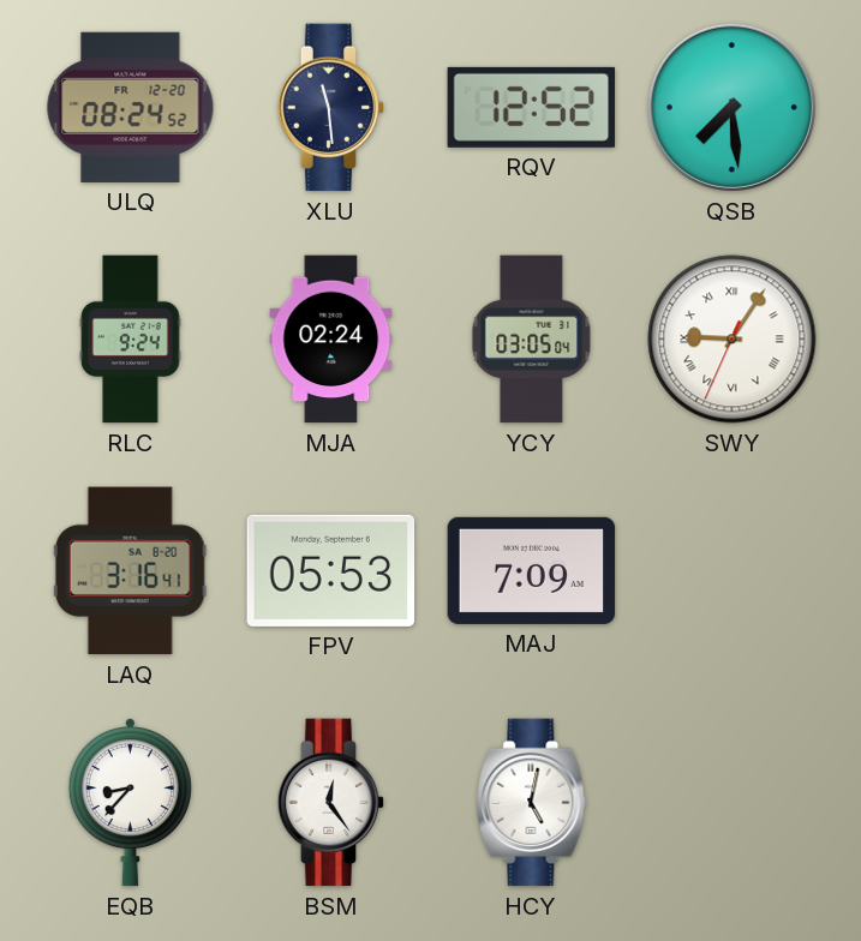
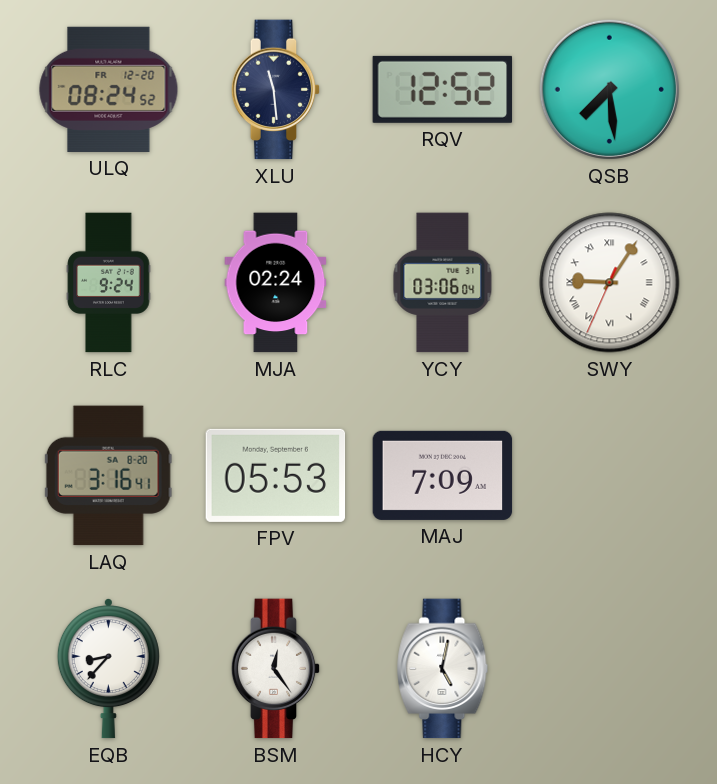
YCY: 03:05 -> 03:06
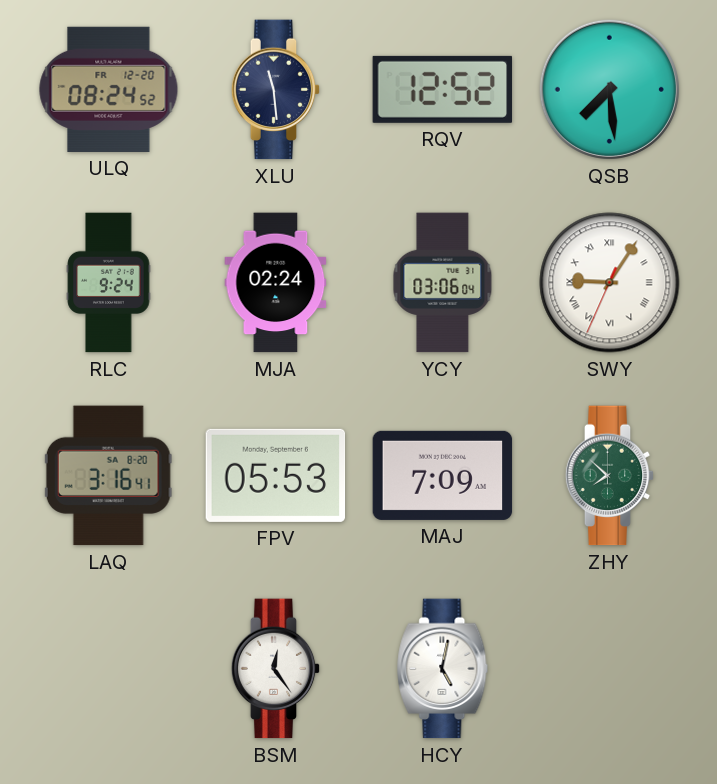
ZHY: none -> 7:52
EQB: 8:37 -> none
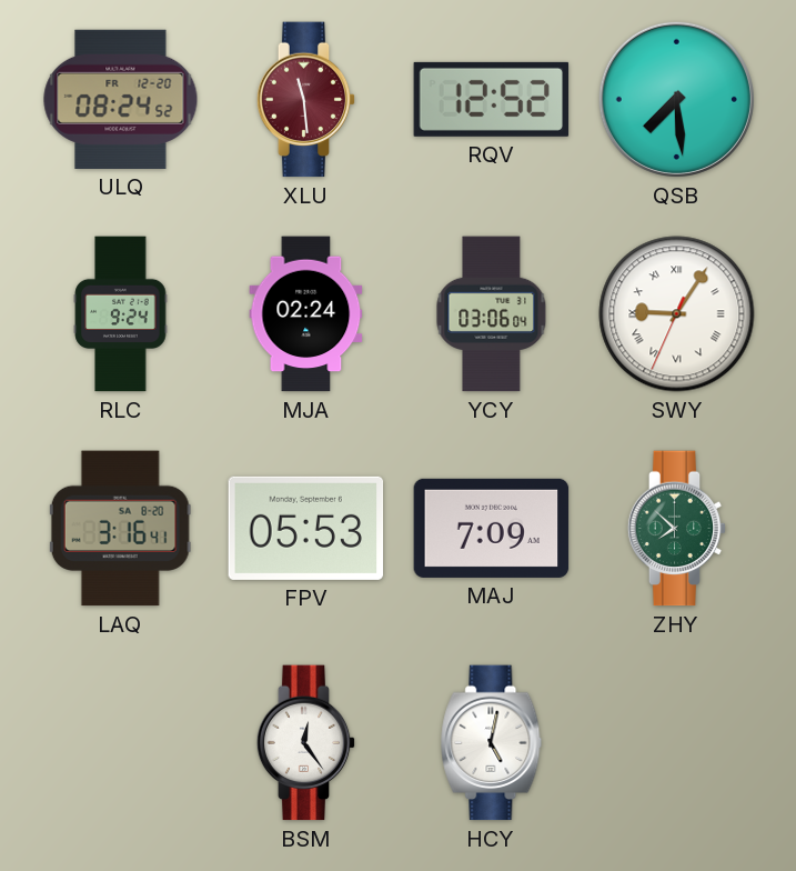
XLU dial: navy -> burgundy
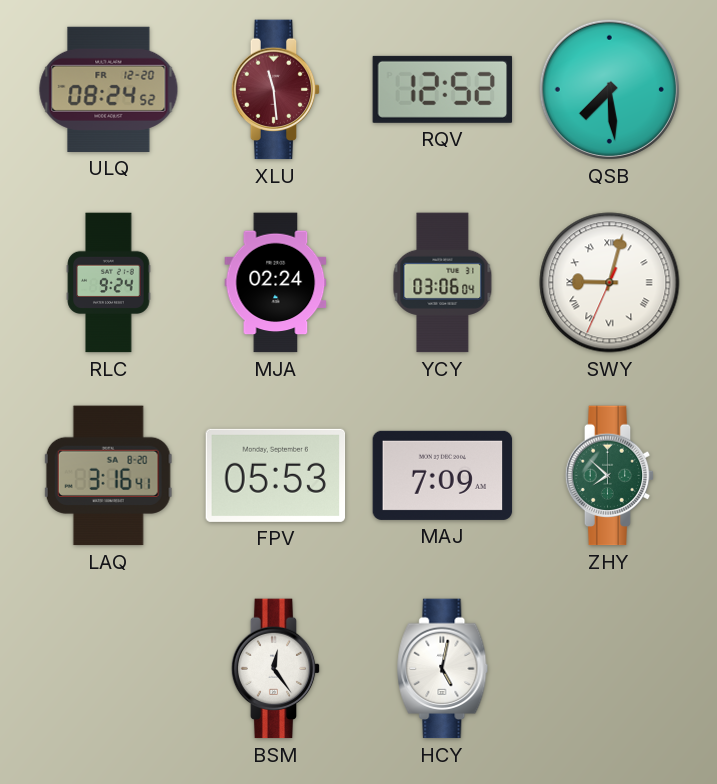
SWY: 9:05 -> 9:02
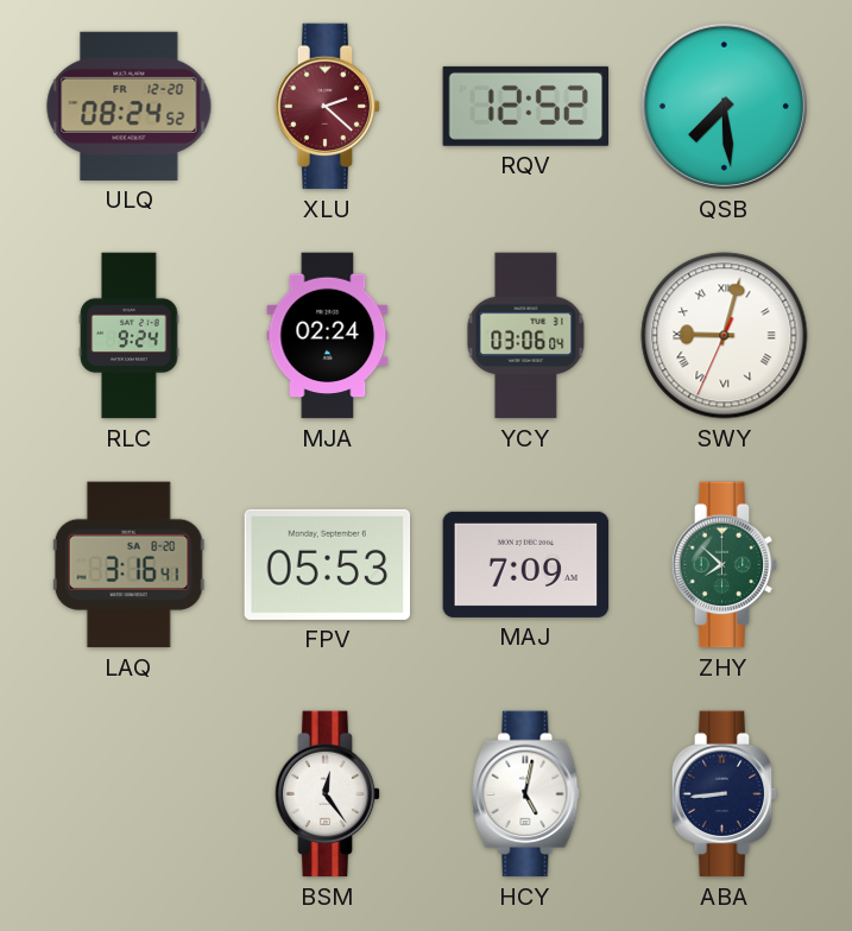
XLU: 11:29 -> 2:22
ABA: none -> 8:44
